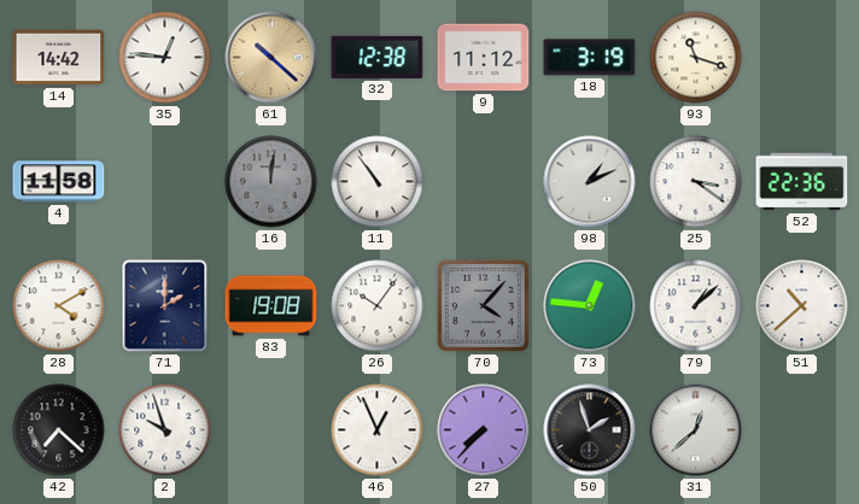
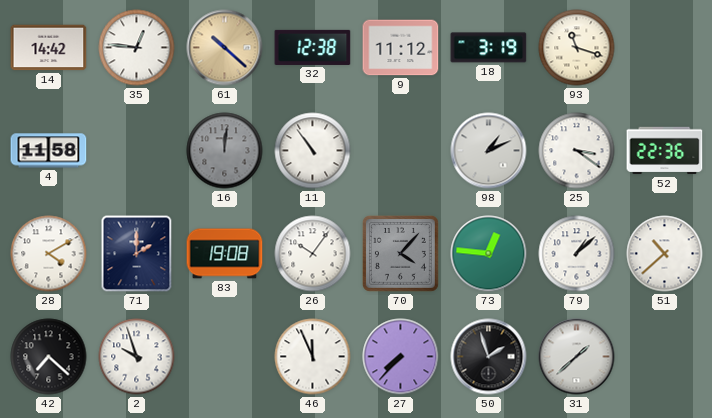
46: 12:56 -> 11:56
31: 12:38 -> 1:38
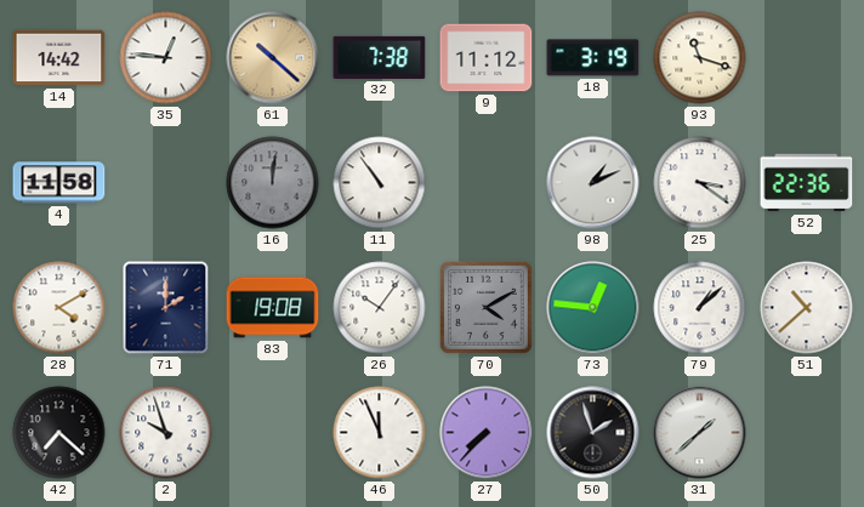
32: 12:38 -> 7:38
70: 4:07 -> 4:10
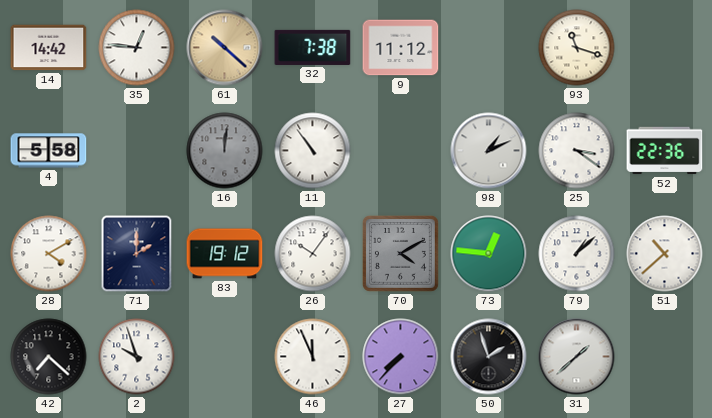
18: 3:19 -> none
4: 11:58 -> 5:58
83: 19:08 -> 19:12
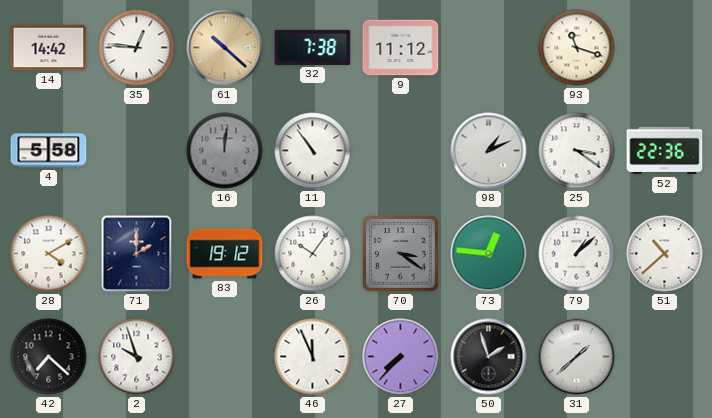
70: 4:10 -> 3:21
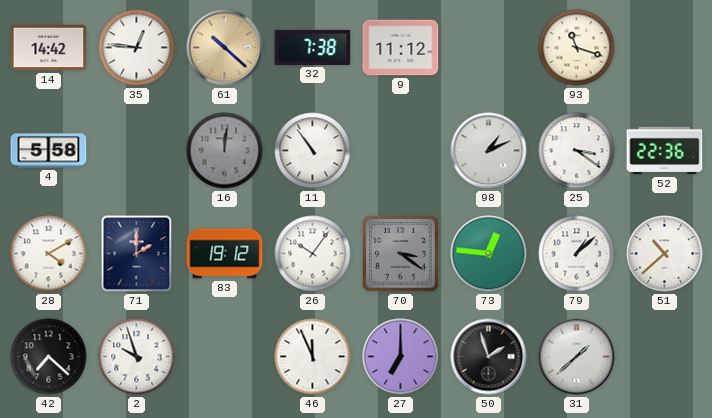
27: 7:37 -> 7:00
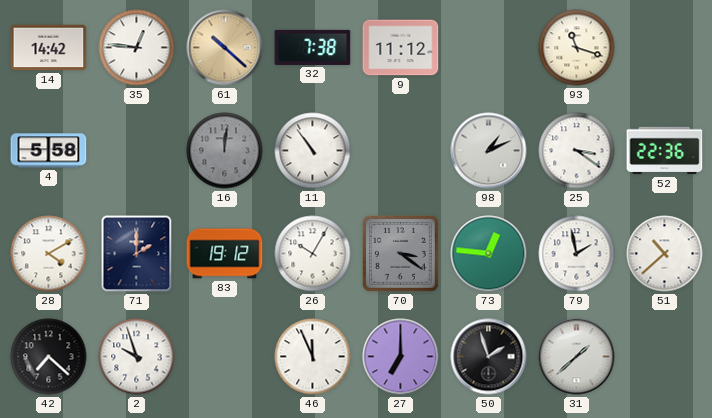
26: 10:06 -> 10:05
79: 1:08 -> 1:58
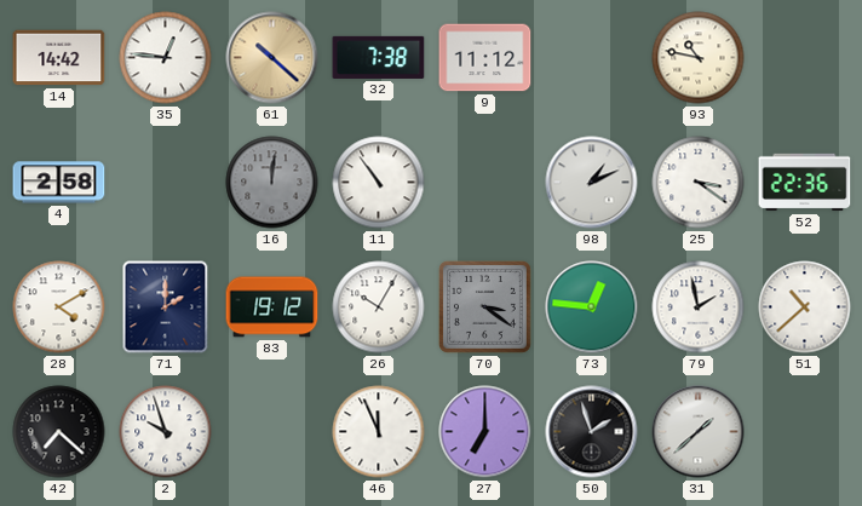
93: 11:18 -> 10:47
4: 5:58 -> 2:58
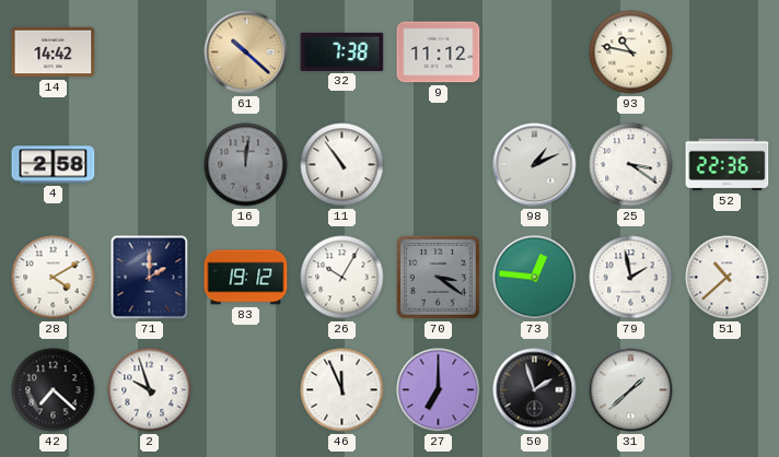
35: 12:46 -> none
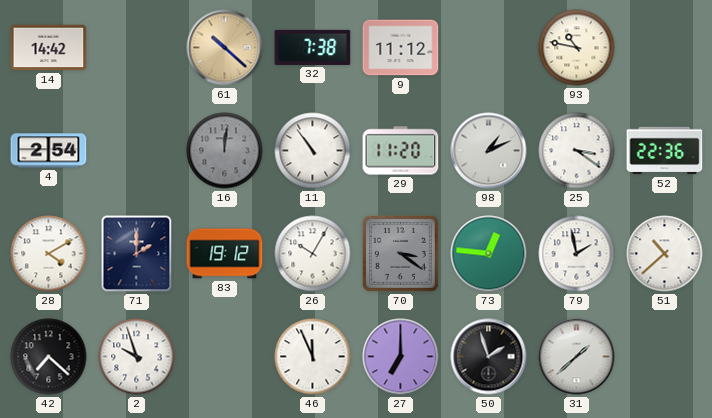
4: 2:58 -> 2:54
29: none -> 11:20
